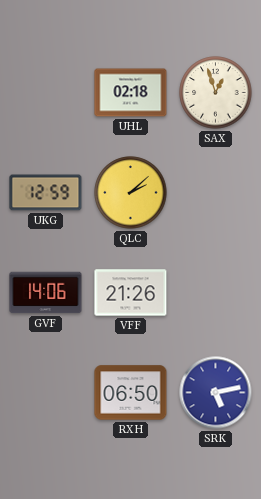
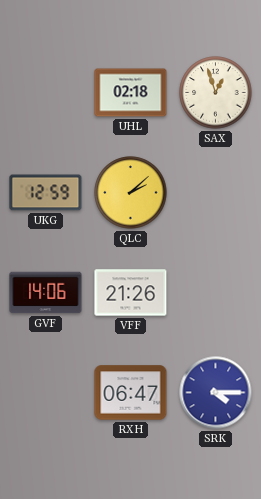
RXH: 06:50 -> 06:47
SRK: 5:13 -> 4:15
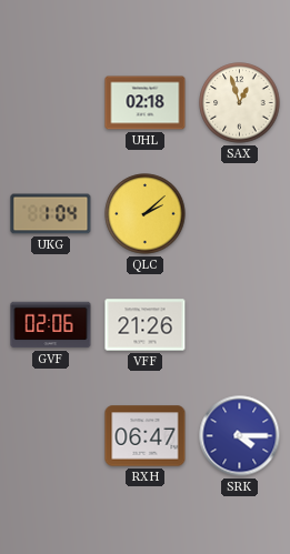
UKG: 12:59 -> 1:04
GVF: 14:06 -> 02:06
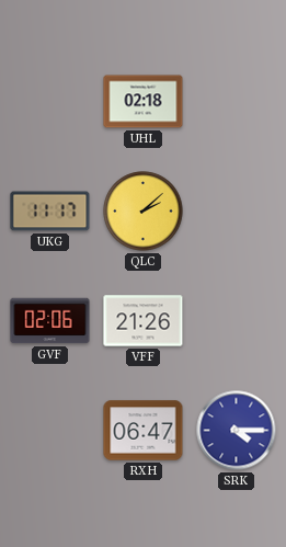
SAX: 12:57 -> none
UKG: 1:04 -> 11:17
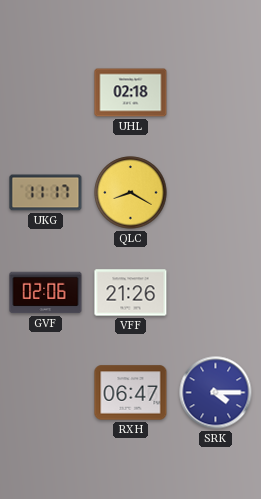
QLC: 2:08 -> 8:20
